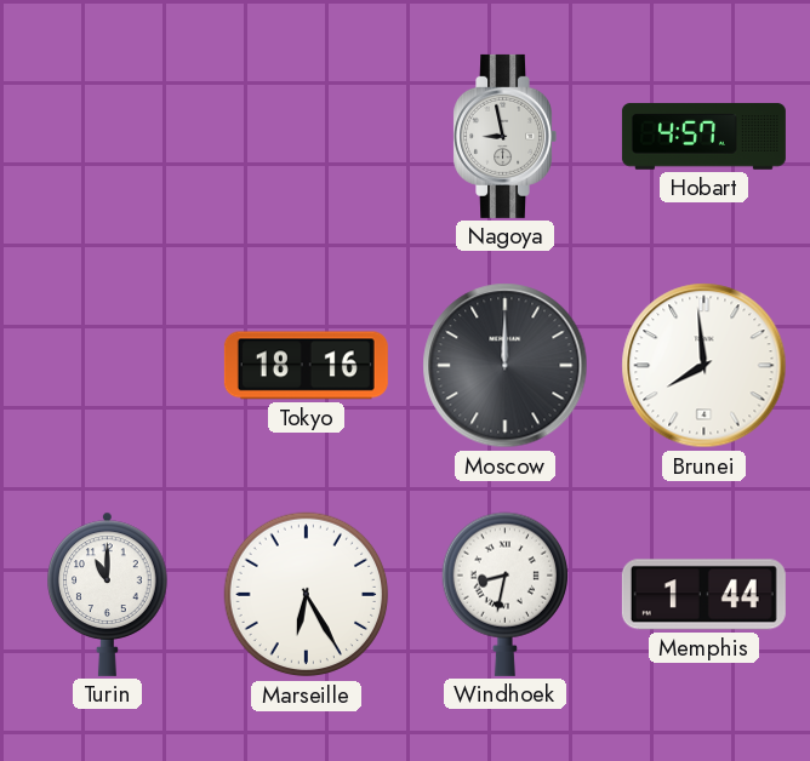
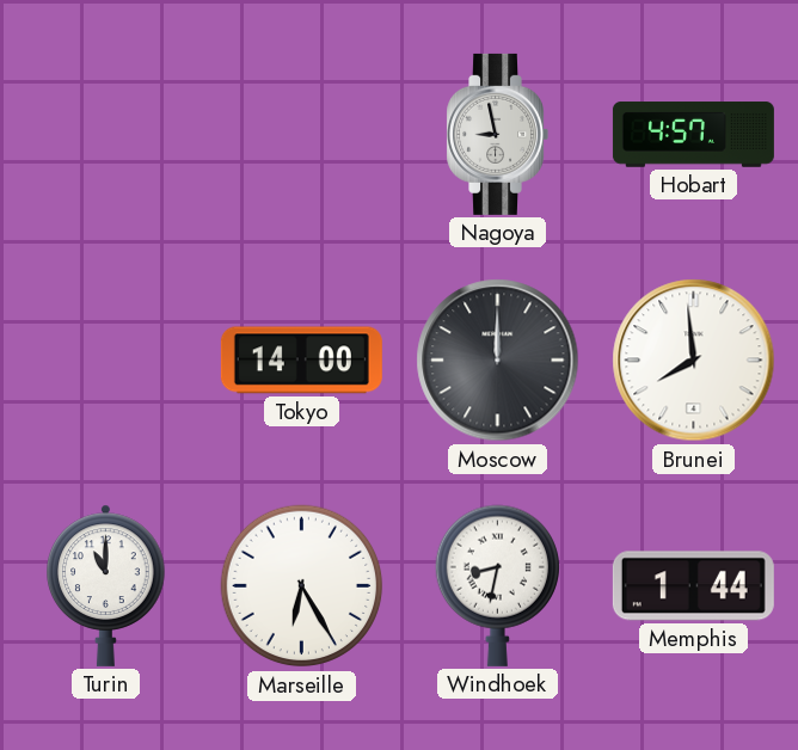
Tokyo: 18:16 -> 14:00
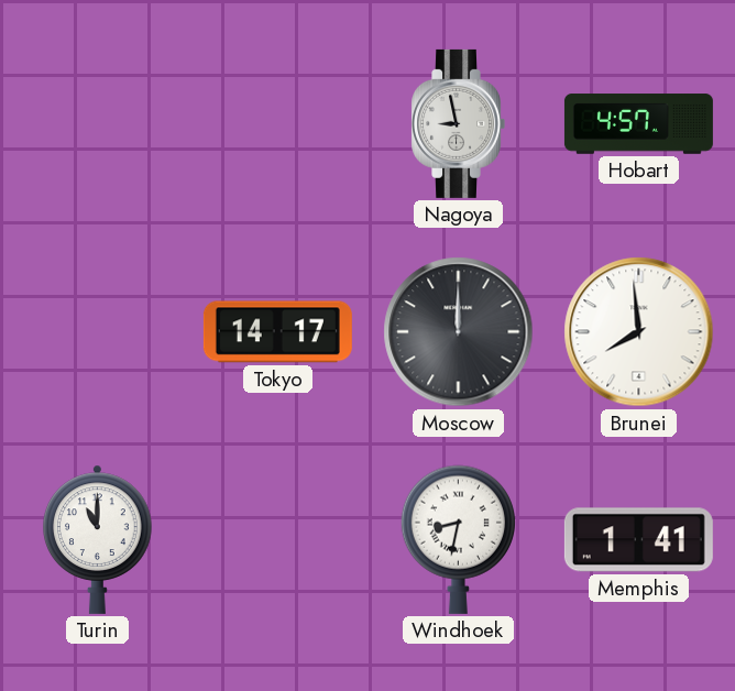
Tokyo: 14:00 -> 14:17
Marseille: 6:25 -> none
Memphis: 1:44 -> 1:41
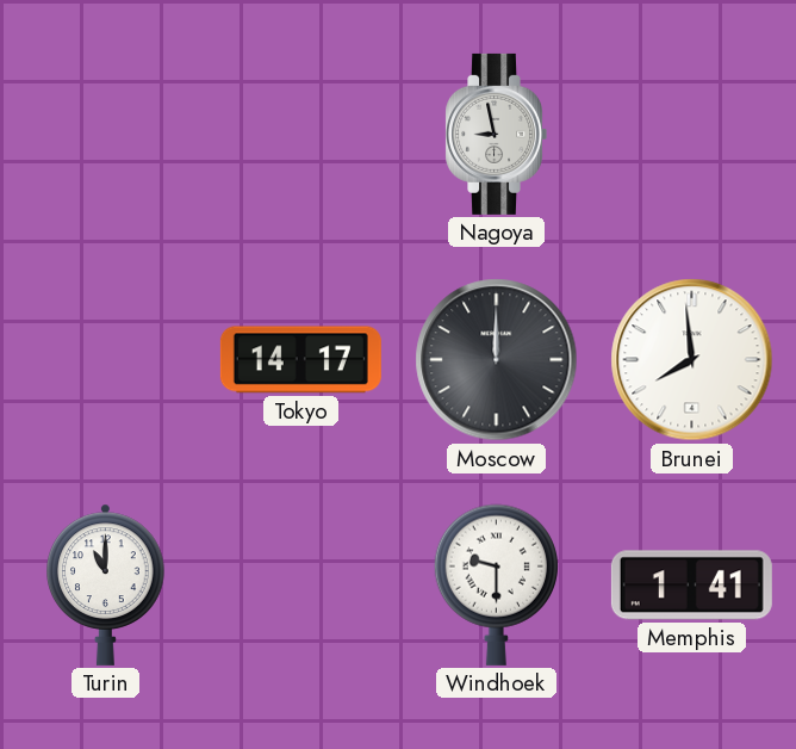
Hobart: 4:57 -> none
Windhoek: 8:32 -> 9:30
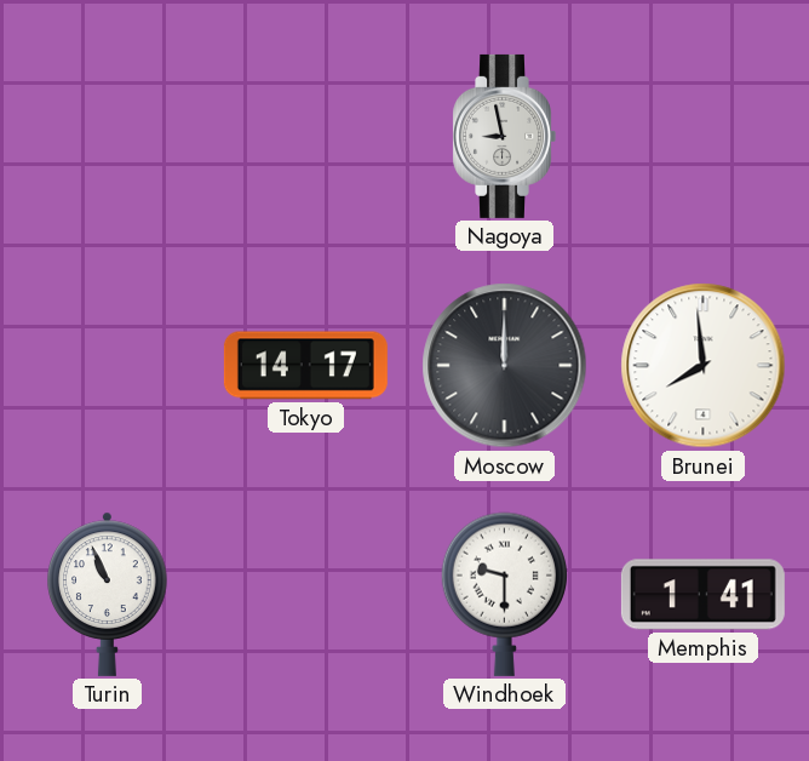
Turin: 11:00 -> 10:56
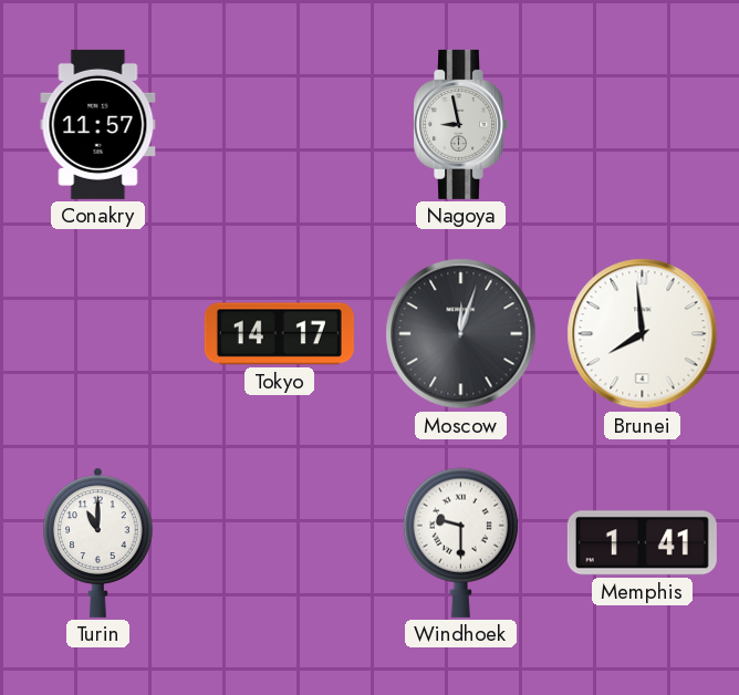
Conakry: none -> 11:57
Moscow: 12:00 -> 12:03
Turin: 10:56 -> 11:00
